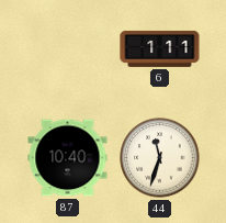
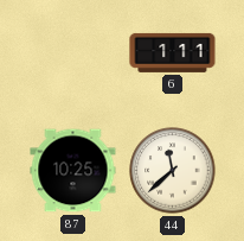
87: 10:40 -> 10:25
44: 11:33 -> 11:38
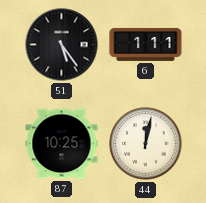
51: none -> 5:24
44: 11:38 -> 12:02
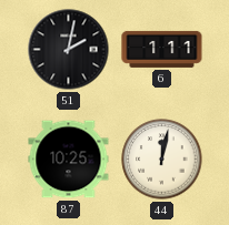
51: 5:24 -> 2:02
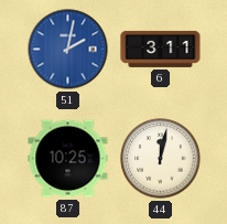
51 dial: black -> blue
6: 1:11 -> 3:11
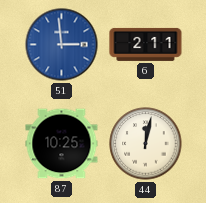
51: 2:02 -> 2:59
6: 3:11 -> 2:11
